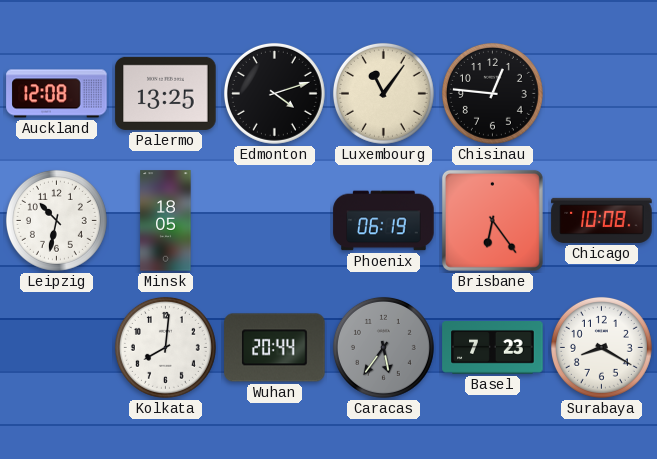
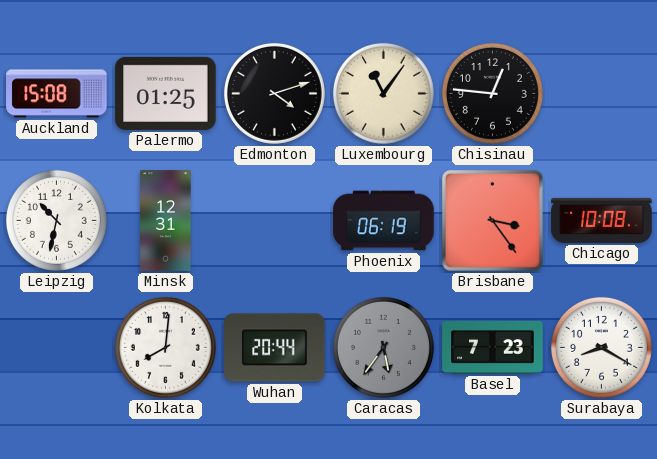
Auckland: 12:08 -> 15:08
Palermo: 13:25 -> 01:25
Minsk: 18:05 -> 12:31
Brisbane: 6:24 -> 3:24
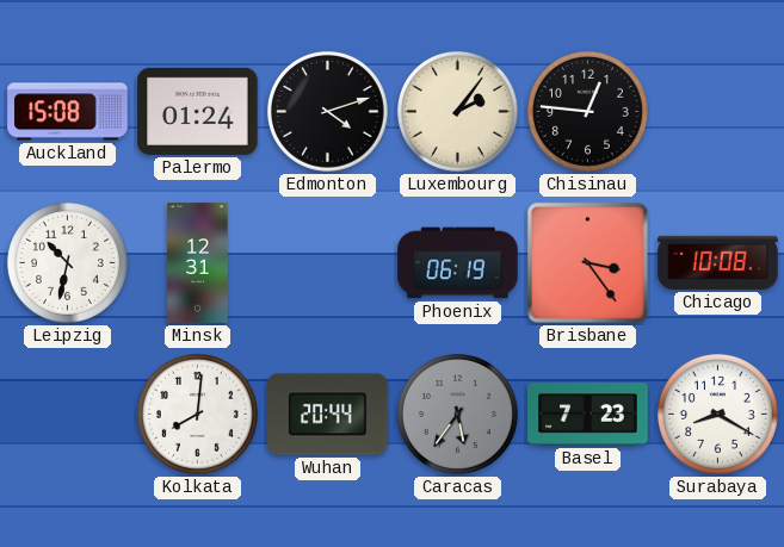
Palermo: 01:25 -> 01:24
Luxembourg: 11:06 -> 2:06
